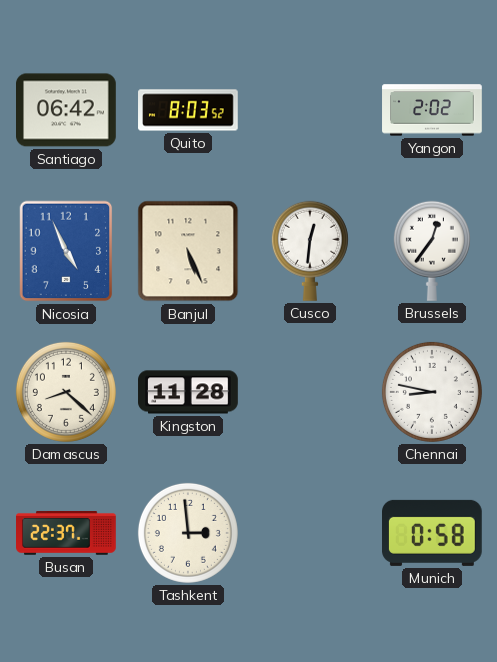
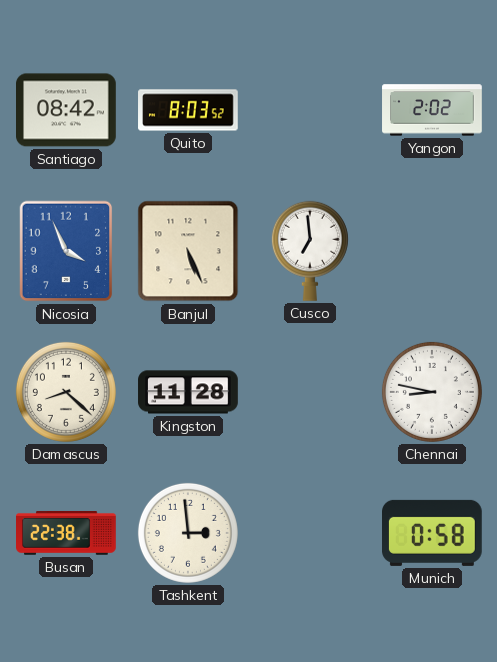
Santiago: 06:42 -> 08:42
Nicosia: 4:56 -> 3:56
Cusco: 12:31 -> 6:59
Brussels: 12:36 -> none
Busan: 22:37 -> 22:38
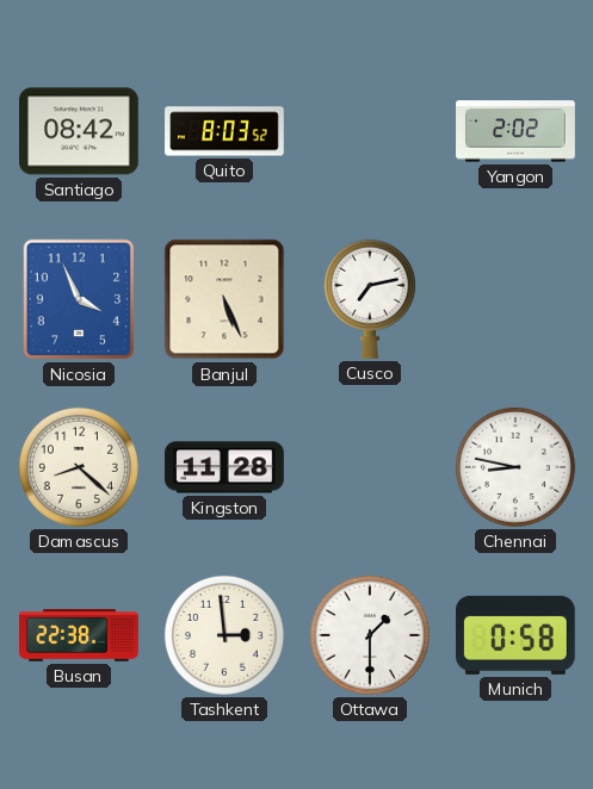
Cusco: 6:59 -> 7:13
Ottawa: none -> 1:30
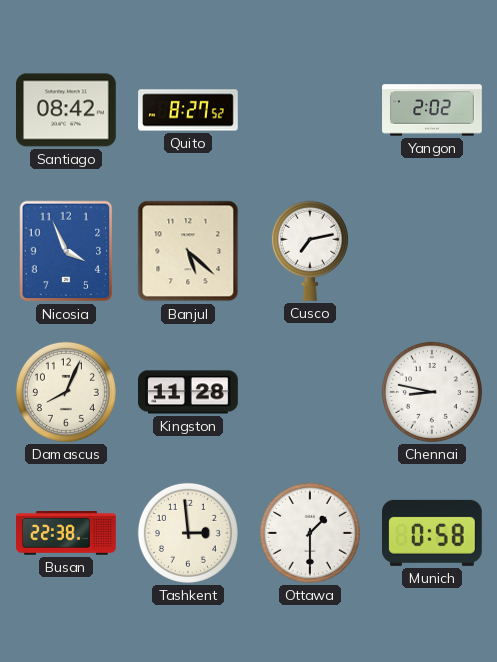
Quito: 8:03 -> 8:27
Banjul: 5:26 -> 5:22
Damascus: 8:22 -> 8:04
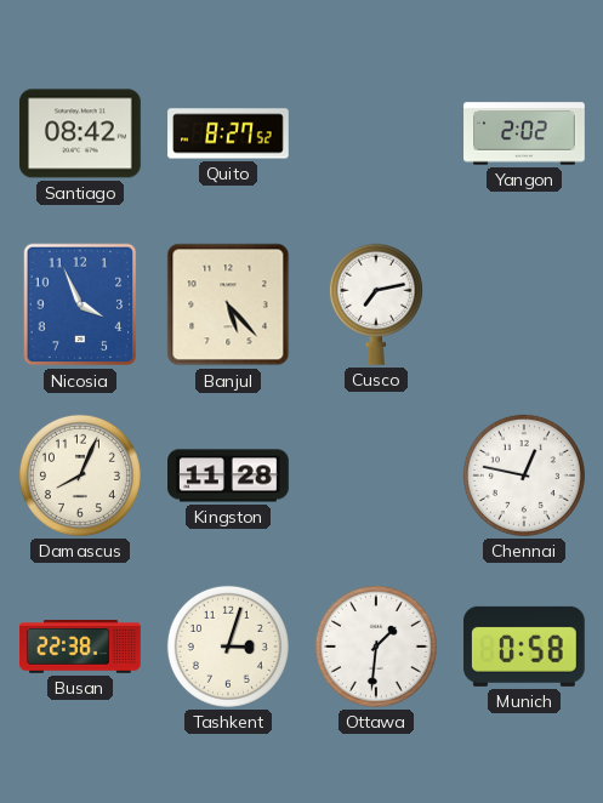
Banjul: 5:22 -> 5:23
Chennai: 8:47 -> 12:47
Tashkent: 2:59 -> 3:03
Ottawa: 1:30 -> 1:31
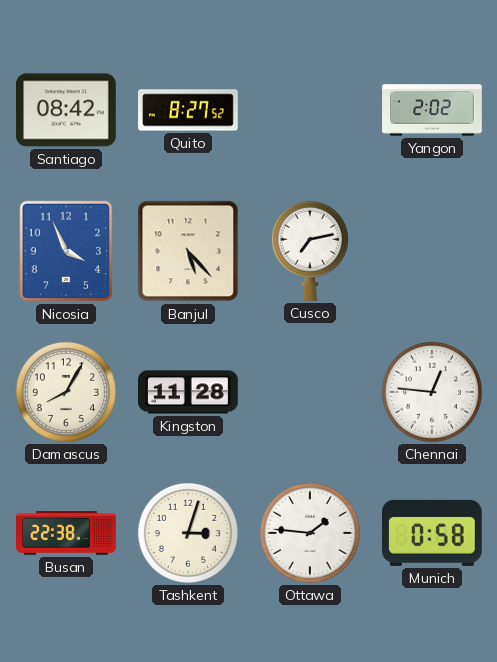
Damascus: 8:04 -> 8:05
Chennai: 12:47 -> 12:46
Ottawa: 1:31 -> 1:46
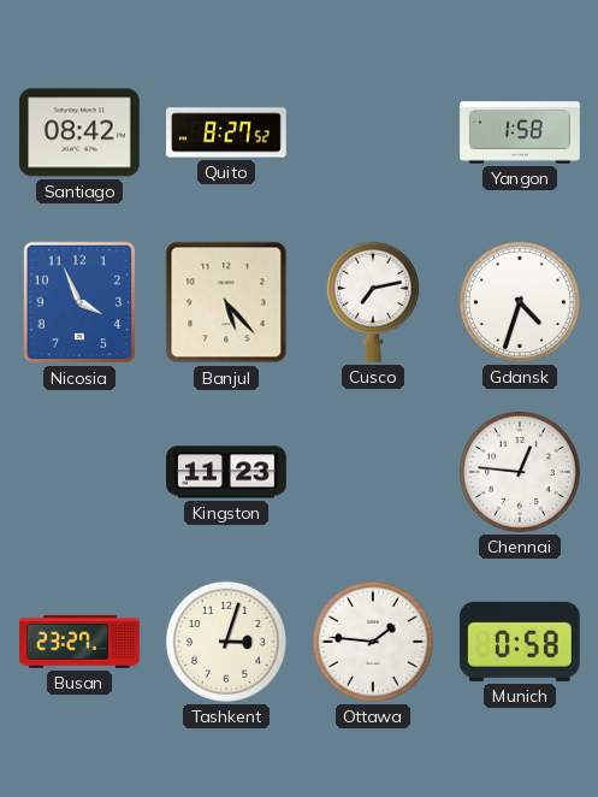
Yangon: 2:02 -> 1:58
Gdansk: none -> 4:33
Damascus: 8:05 -> none
Kingston: 11:28 -> 11:23
Busan: 22:38 -> 23:27
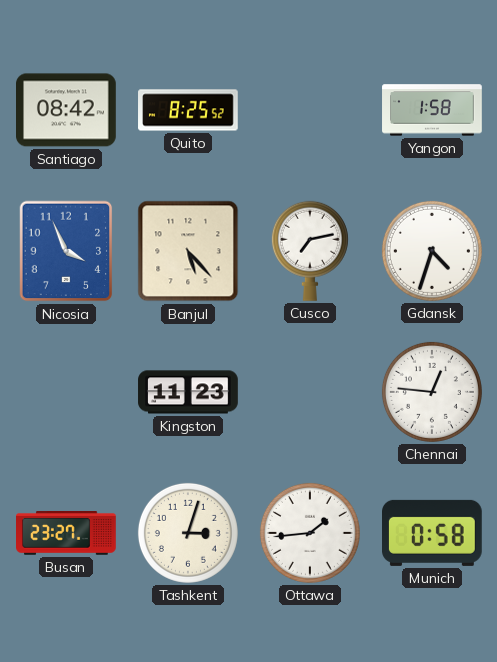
Quito: 8:27 -> 8:25
Ottawa: 1:46 -> 1:44
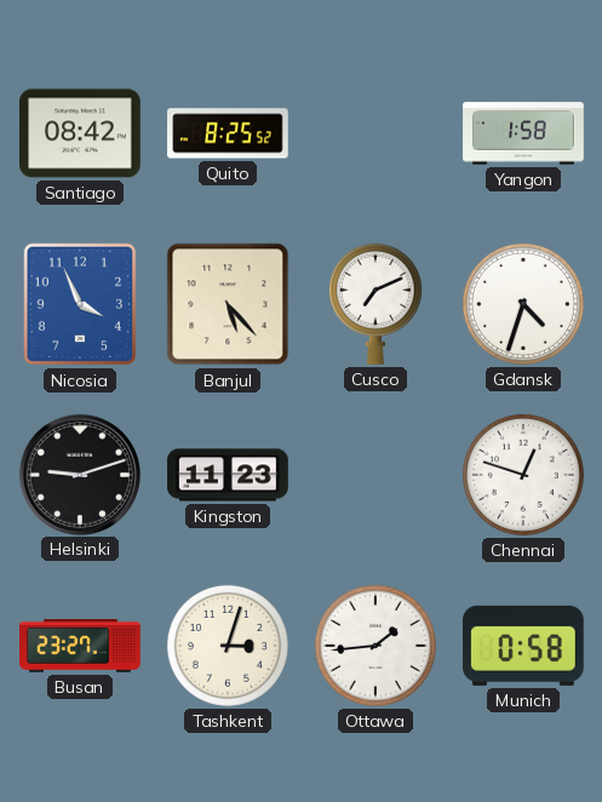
Cusco: 7:13 -> 7:11
Helsinki: none -> 9:12
Chennai: 12:46 -> 12:48
